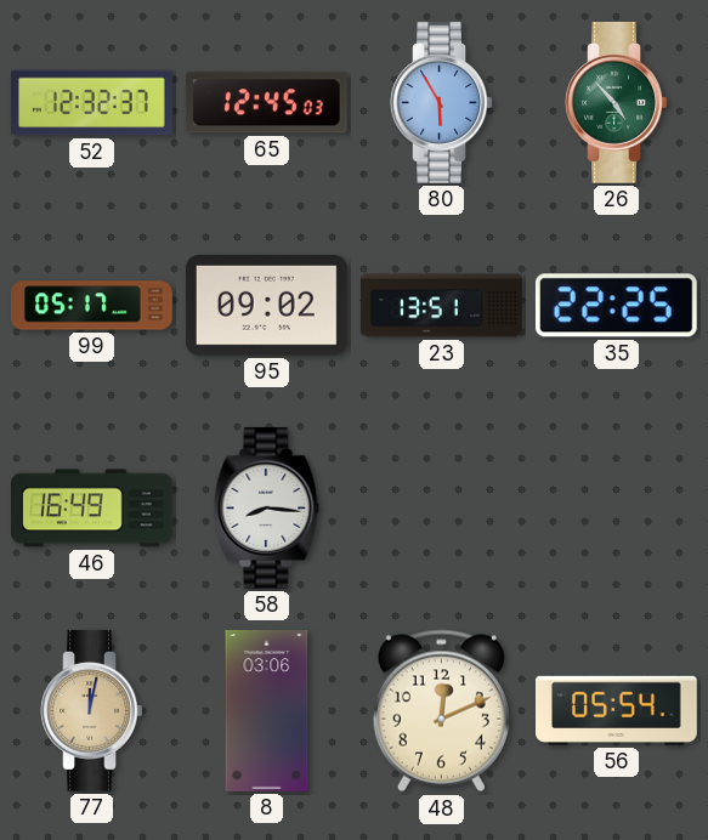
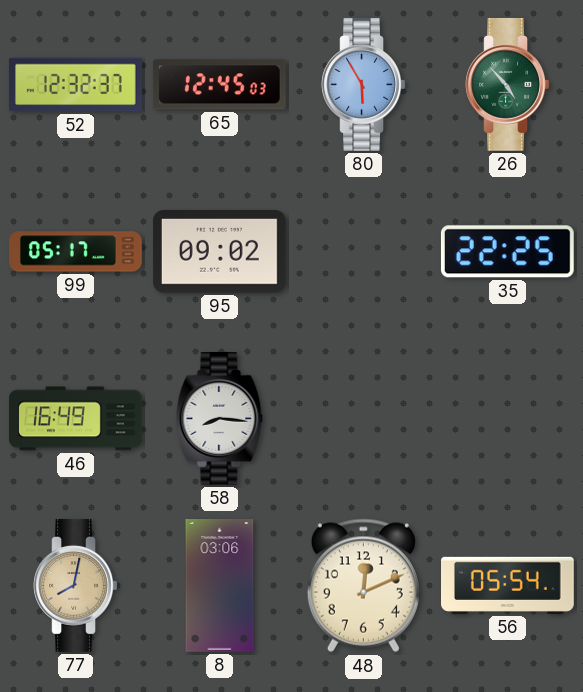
23: 13:51 -> none
77: 12:02 -> 8:02
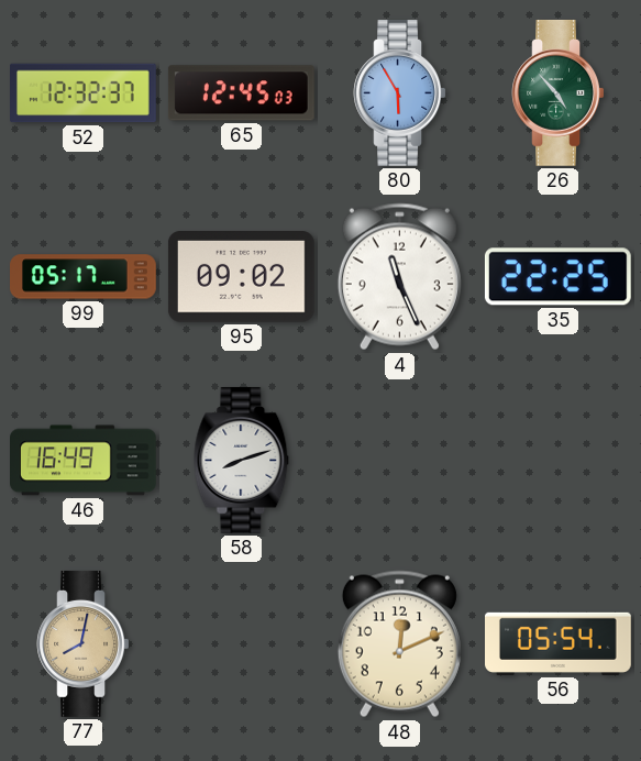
4: none -> 11:26
58: 8:16 -> 8:12
8: 03:06 -> none
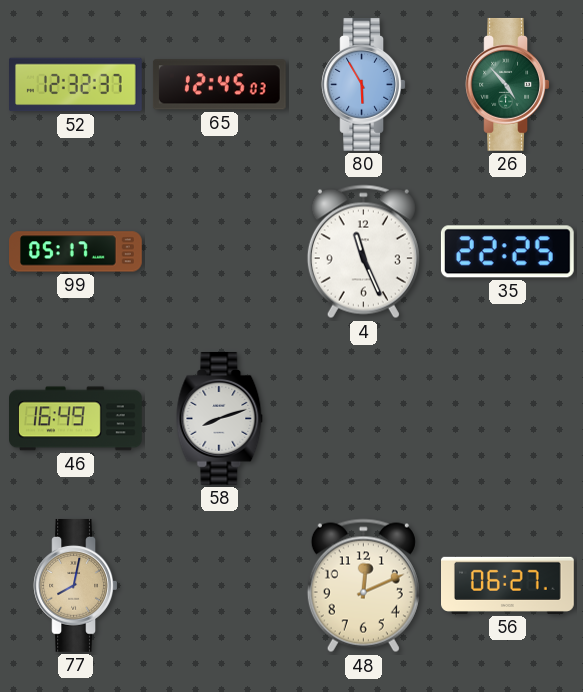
95: 09:02 -> none
56: 05:54 -> 06:27
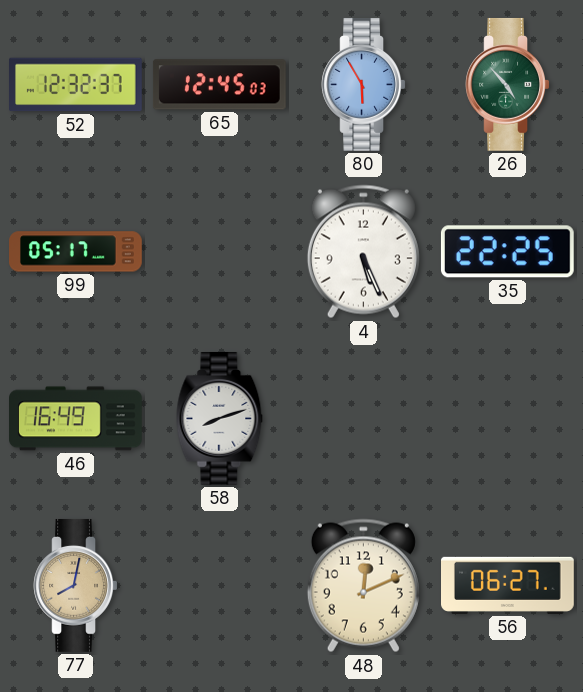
4: 11:26 -> 5:26
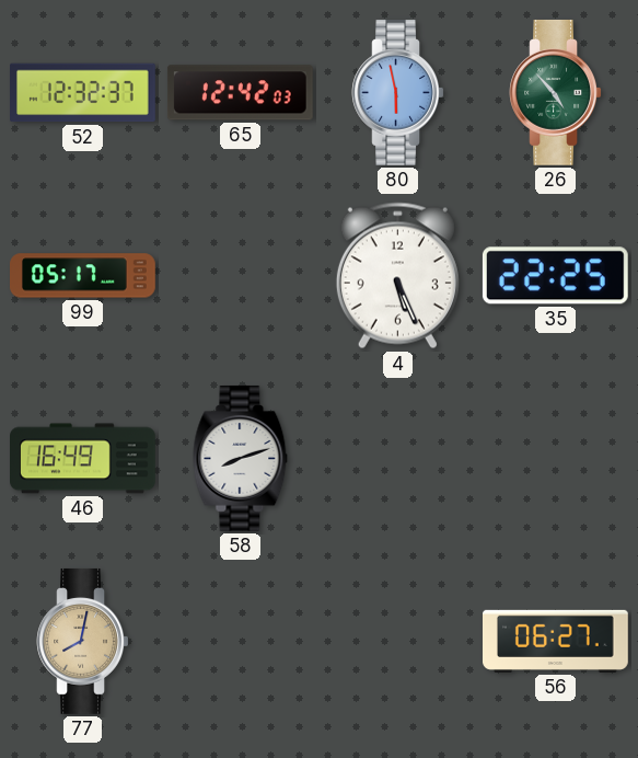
65: 12:45 -> 12:42
80: 5:55 -> 5:58
48: 12:11 -> none
